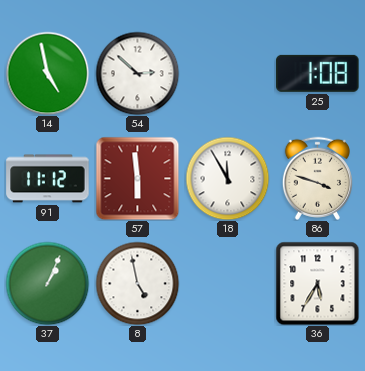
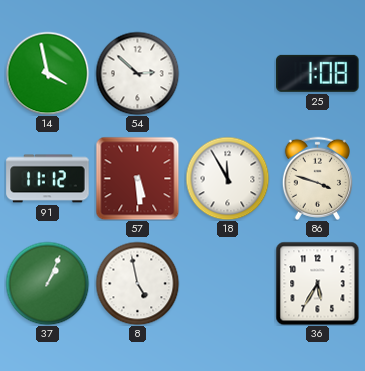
14: 4:58 -> 3:58
57: 5:59 -> 5:29
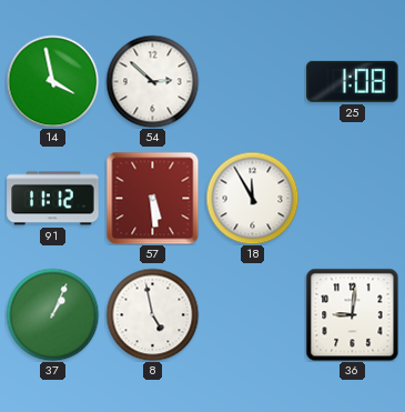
86: 3:48 -> none
36: 5:35 -> 9:01
